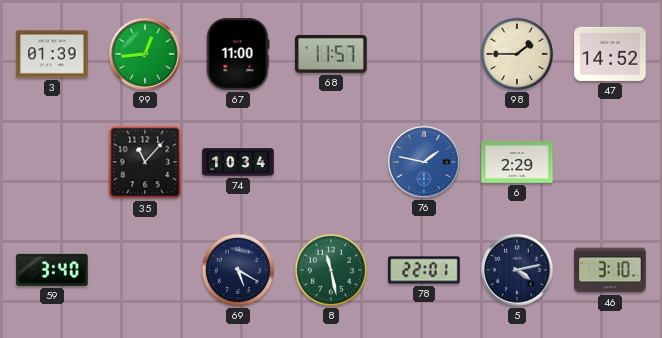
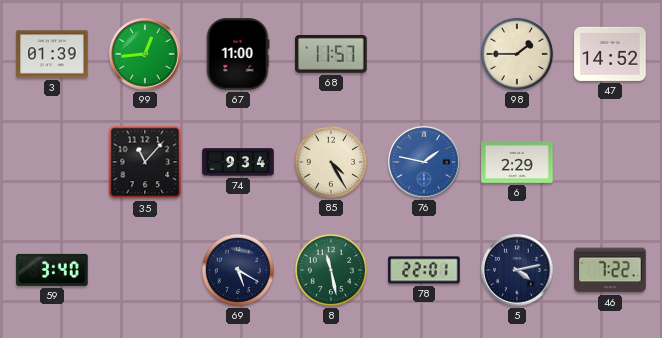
74: 10:34 -> 9:34
85: none -> 4:25
46: 3:10 -> 7:22
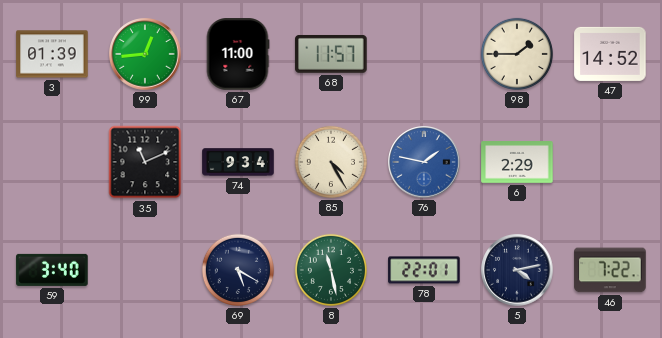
35: 11:07 -> 11:11
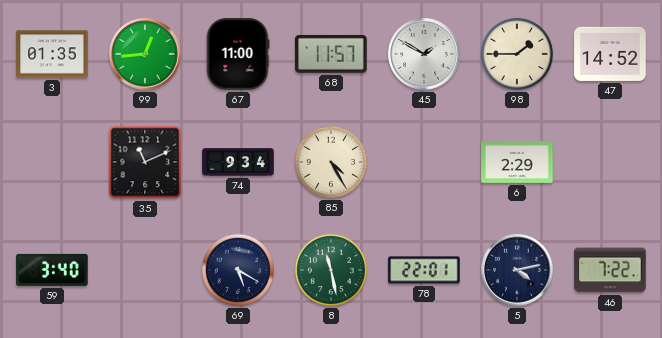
3: 01:39 -> 01:35
45: none -> 1:50
76: 1:47 -> none
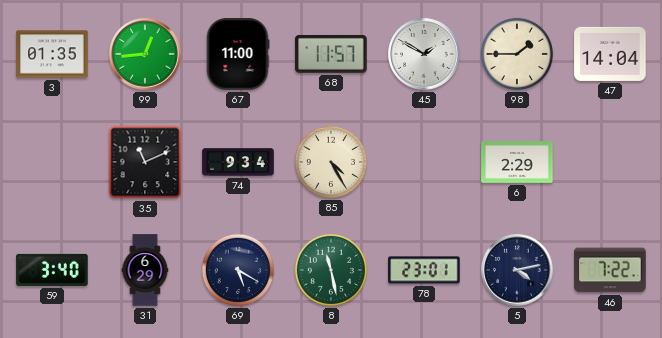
47: 14:52 -> 14:04
31: none -> 6:29
78: 22:01 -> 23:01
